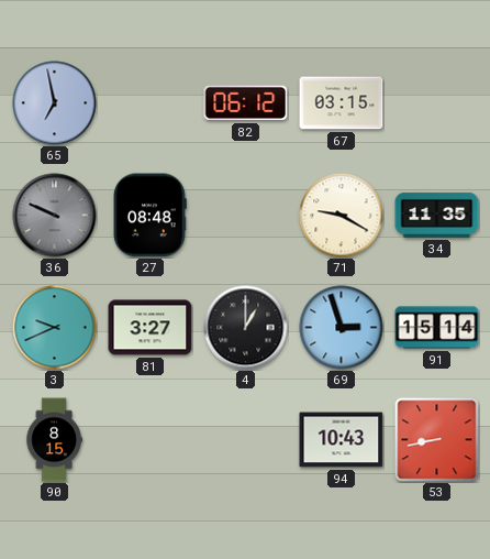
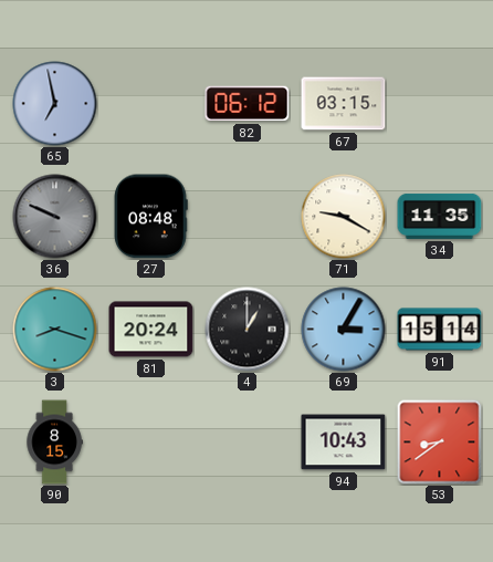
3: 9:41 -> 8:18
81: 3:27 -> 20:24
69: 2:57 -> 3:05
53: 8:43 -> 8:39
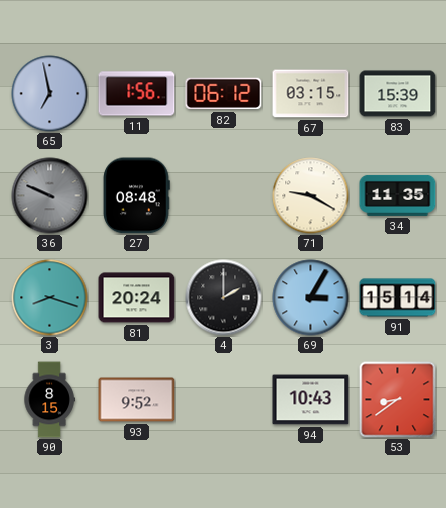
11: none -> 1:56
83: none -> 15:39
4: 1:00 -> 2:00
93: none -> 9:52
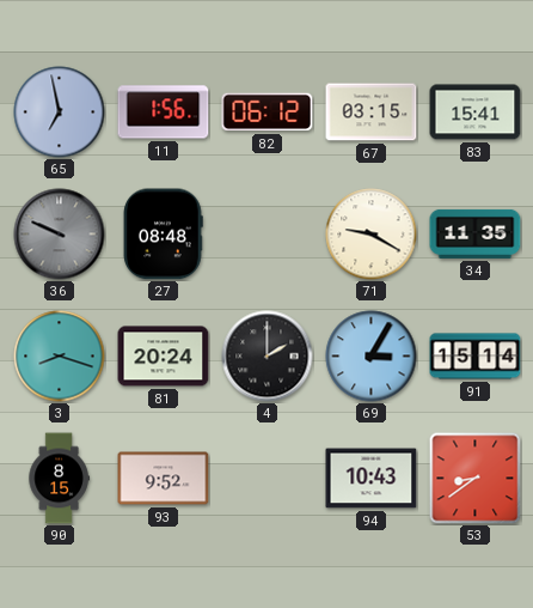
83: 15:39 -> 15:41
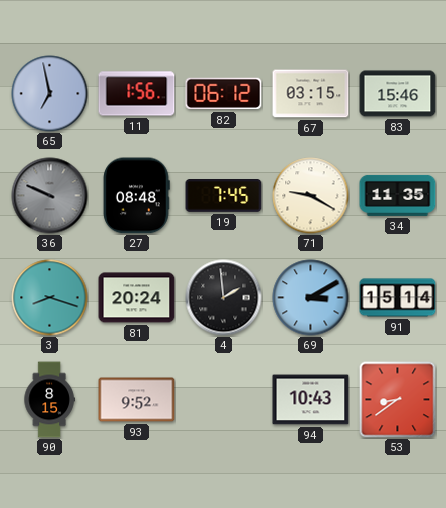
83: 15:41 -> 15:46
19: none -> 7:45
4: 2:00 -> 1:59
69: 3:05 -> 3:10
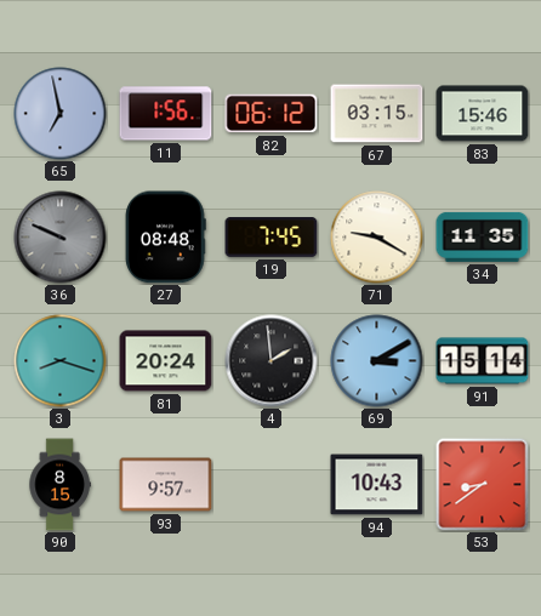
93: 9:52 -> 9:57
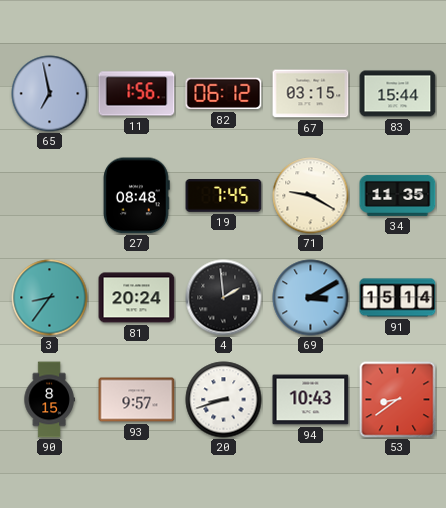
83: 15:46 -> 15:44
36: 9:49 -> none
3: 8:18 -> 8:36
20: none -> 8:42
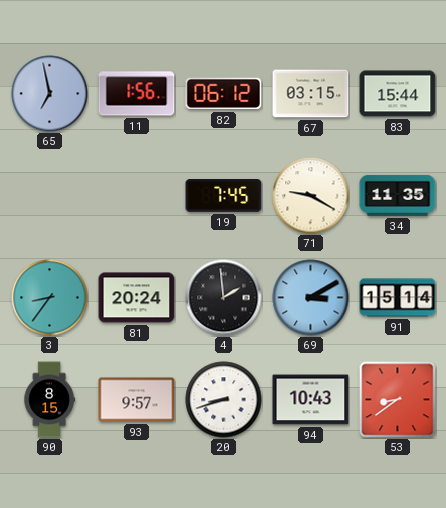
27: 08:48 -> none
